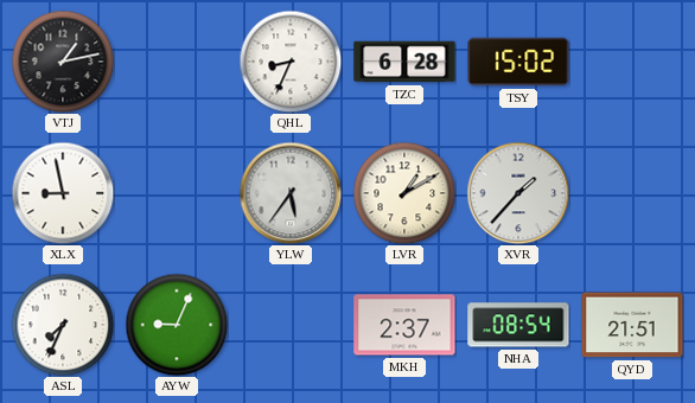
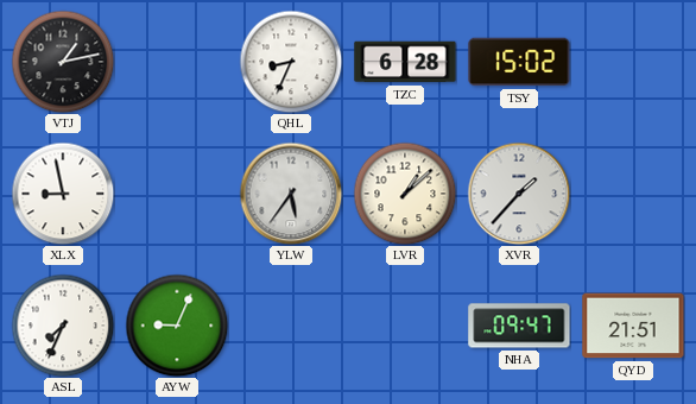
LVR: 1:10 -> 1:08
MKH: 2:37 -> none
NHA: 08:54 -> 09:47
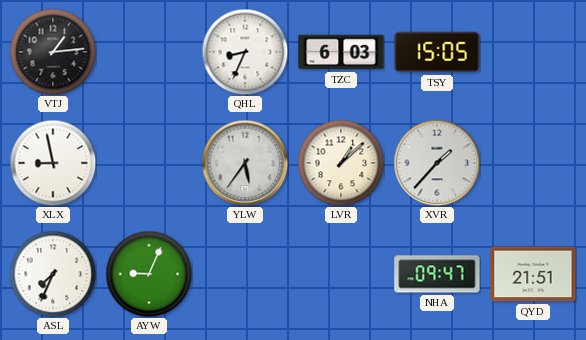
VTJ: 1:13 -> 1:14
TZC: 6:28 -> 6:03
TSY: 15:02 -> 15:05
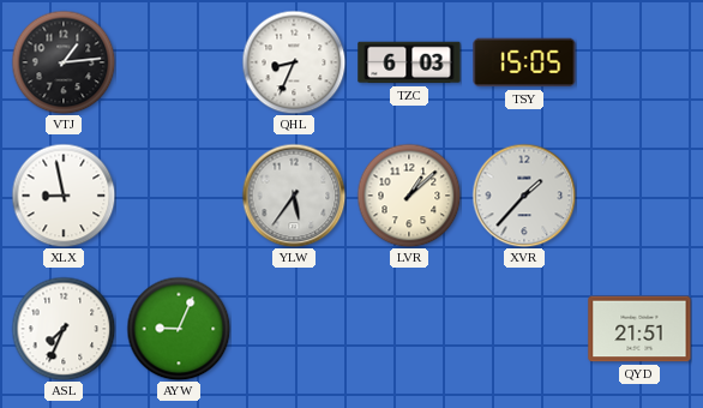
NHA: 09:47 -> none
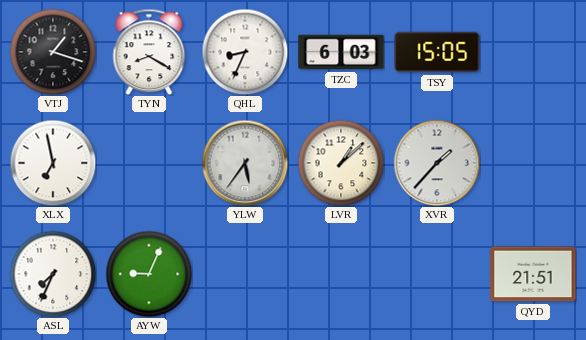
VTJ: 1:14 -> 1:18
TYN: none -> 8:20
XLX: 8:58 -> 6:58
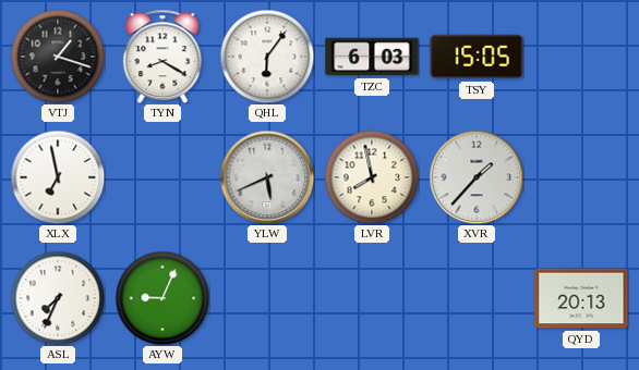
QHL: 8:34 -> 6:06
YLW: 5:36 -> 5:41
LVR: 1:08 -> 7:58
QYD: 21:51 -> 20:13
